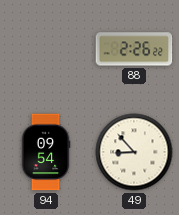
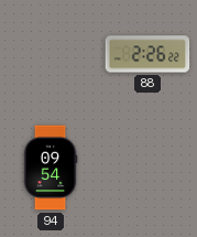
49: 8:53 -> none
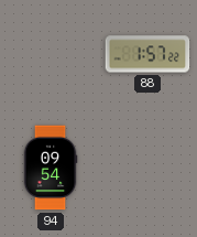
88: 2:26 -> 1:57
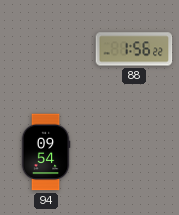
88: 1:57 -> 1:56
